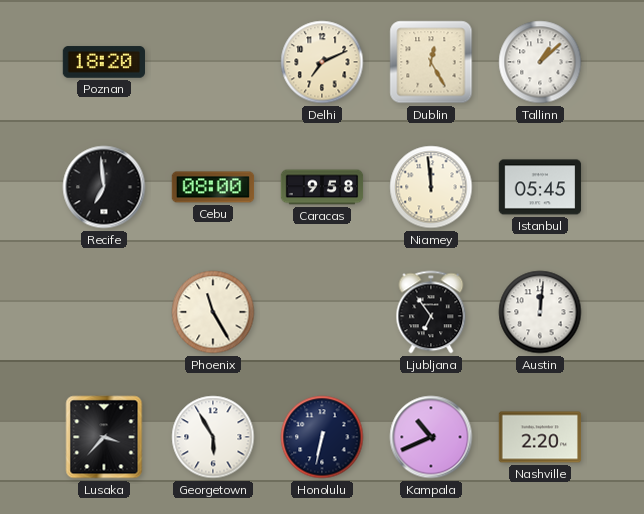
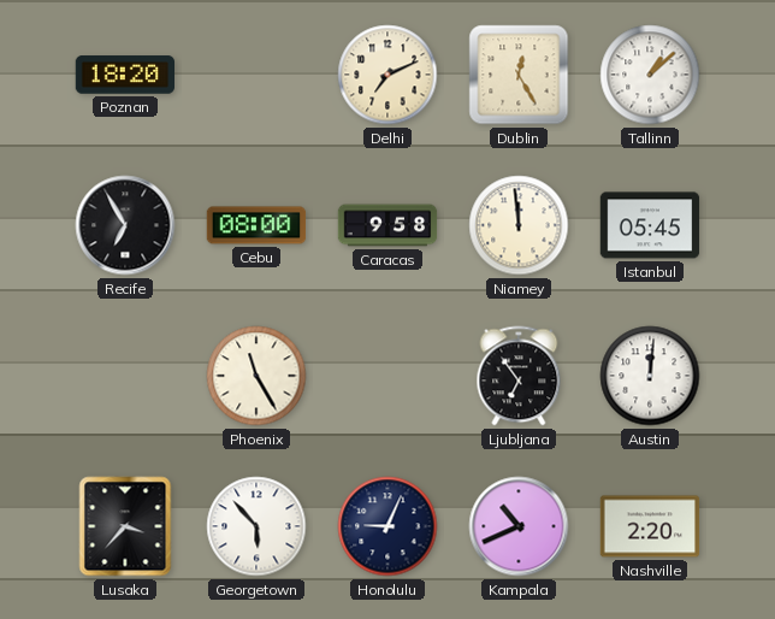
Recife: 6:59 -> 6:55
Georgetown: 5:55 -> 5:53
Honolulu: 6:32 -> 9:04
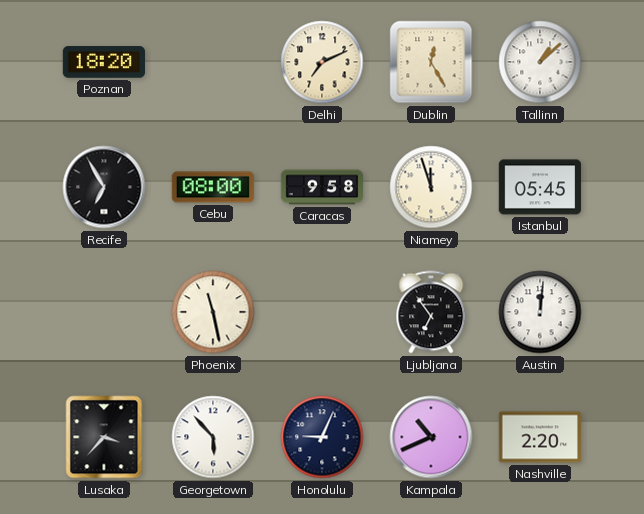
Niamey: 11:59 -> 11:57
Phoenix: 11:25 -> 11:28
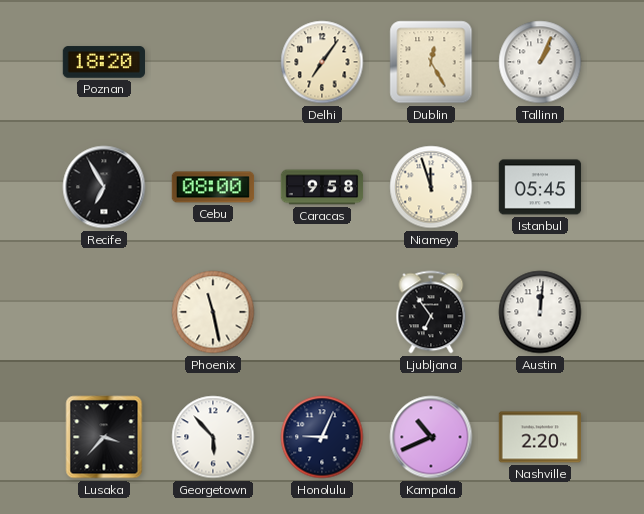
Delhi: 7:11 -> 7:06
Tallinn: 1:08 -> 1:04
